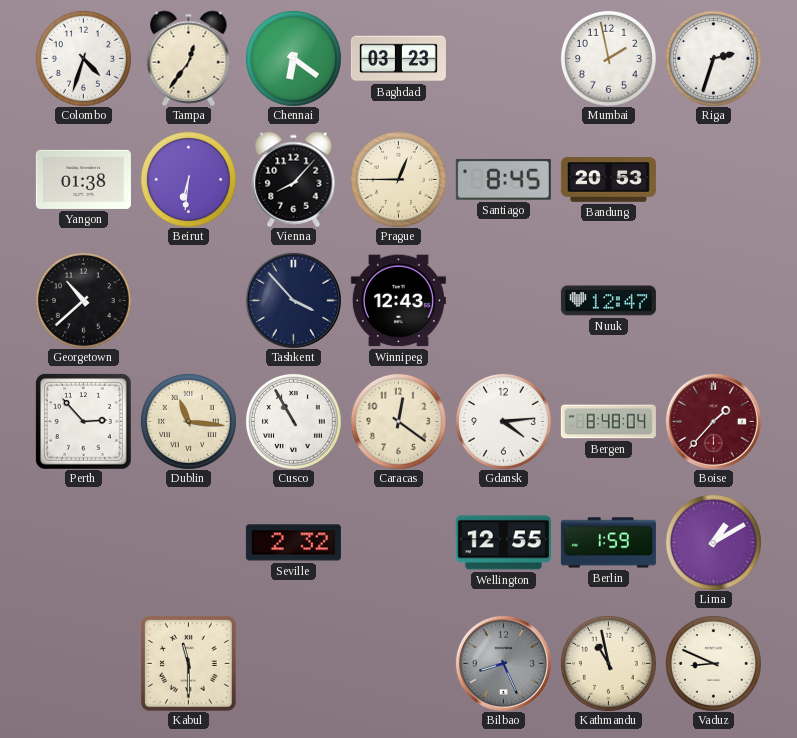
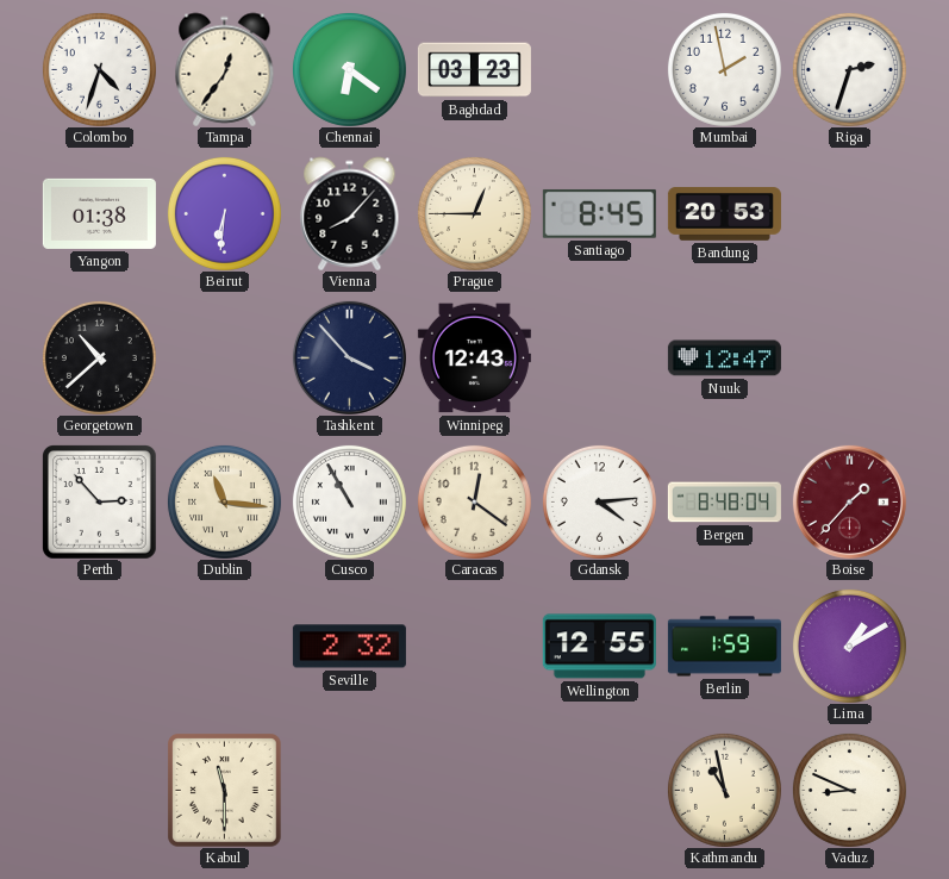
Bilbao: 8:26 -> none
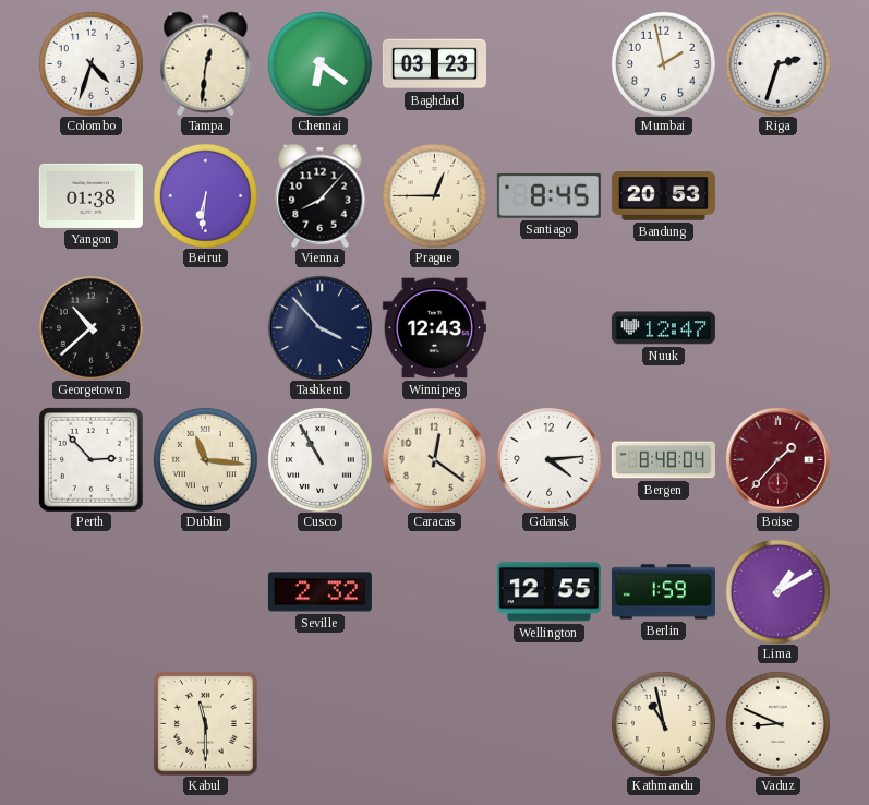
Tampa: 12:36 -> 12:31
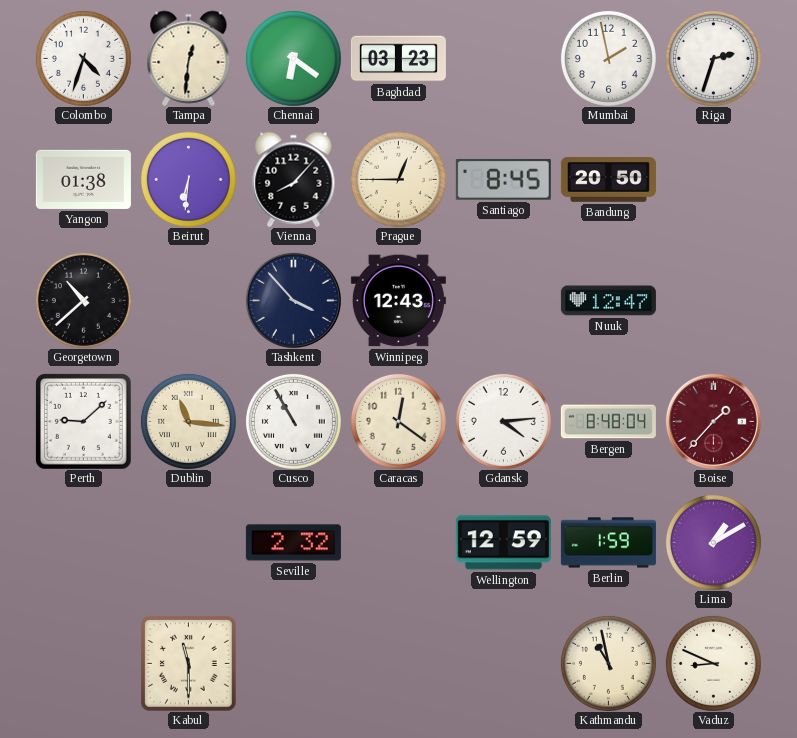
Bandung: 20:53 -> 20:50
Perth: 2:53 -> 9:08
Wellington: 12:55 -> 12:59
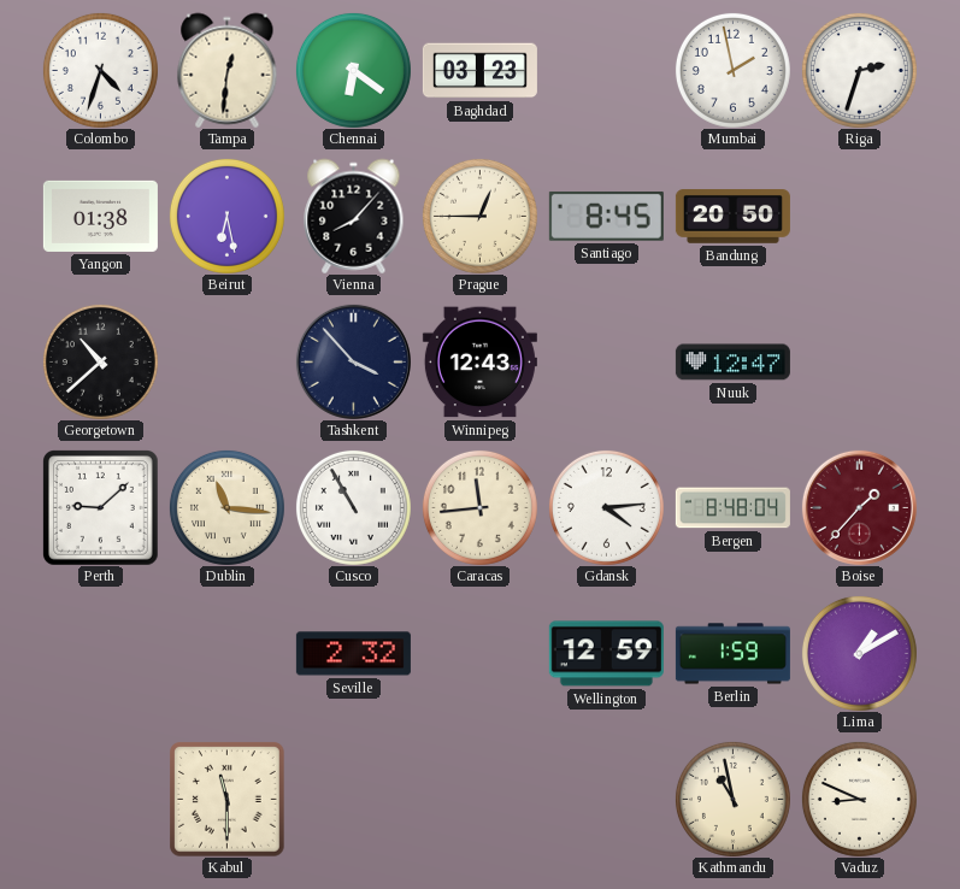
Beirut: 6:31 -> 6:28
Caracas: 12:21 -> 11:44
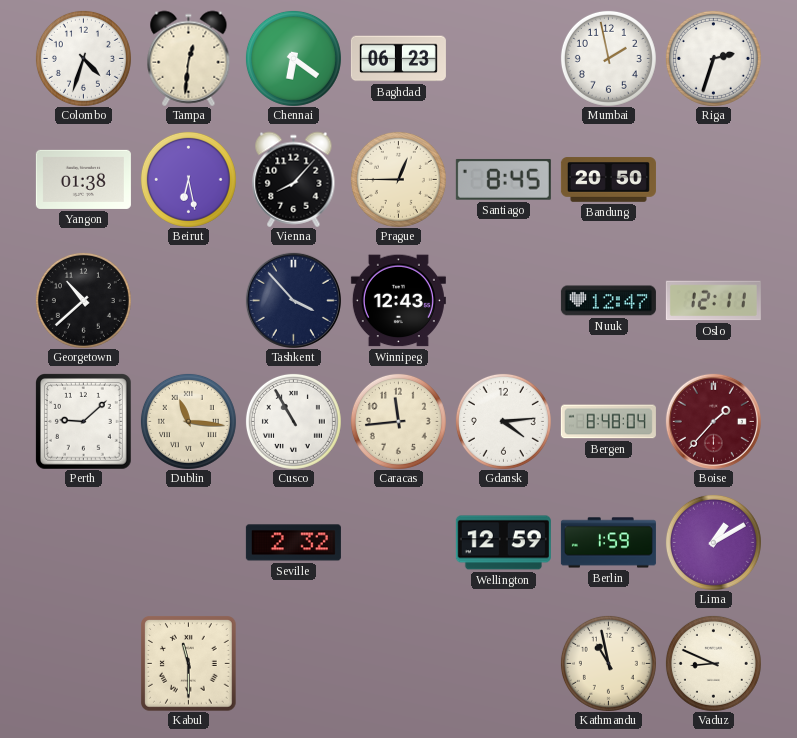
Baghdad: 03:23 -> 06:23
Oslo: none -> 12:11
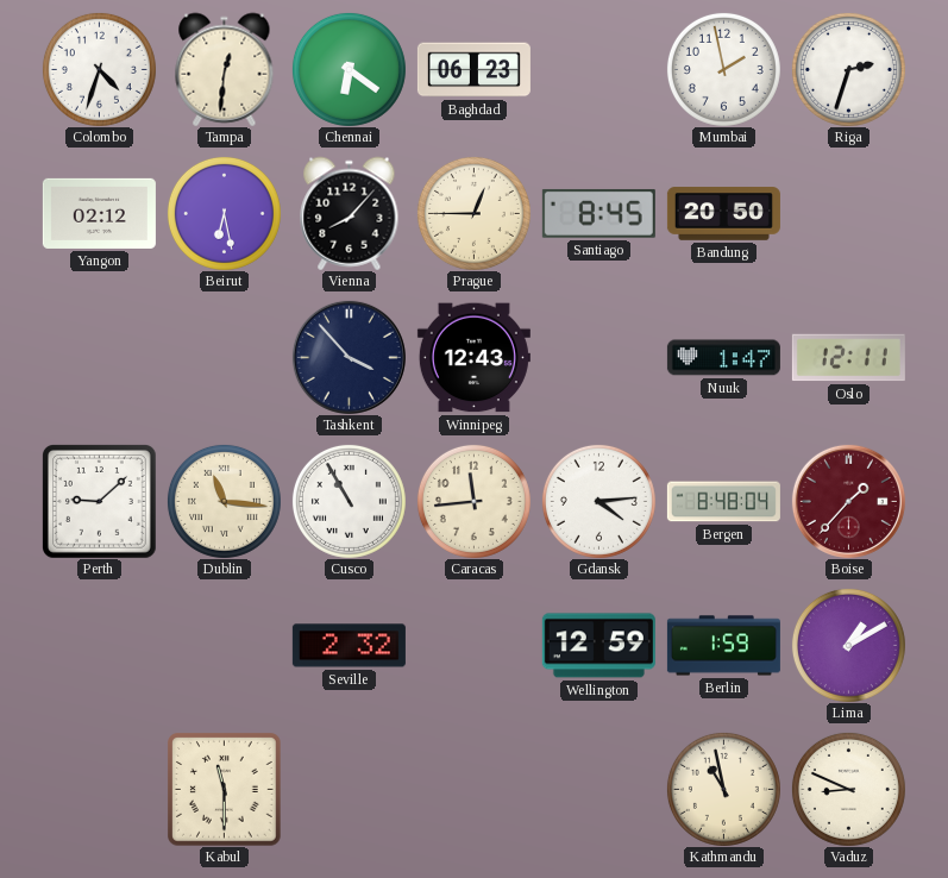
Yangon: 01:38 -> 02:12
Georgetown: 10:38 -> none
Nuuk: 12:47 -> 1:47
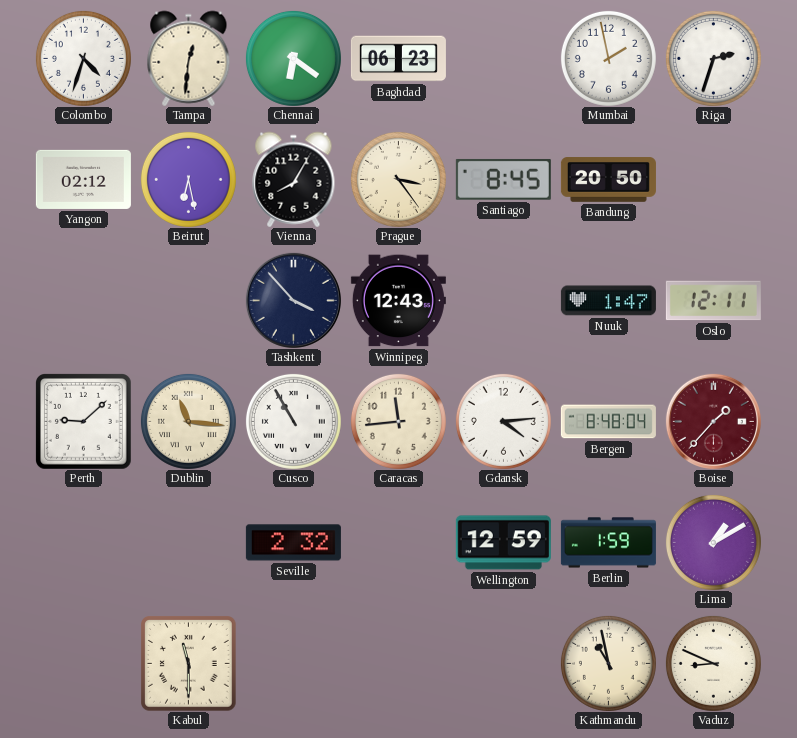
Vienna: 8:07 -> 8:05
Prague: 12:45 -> 3:24
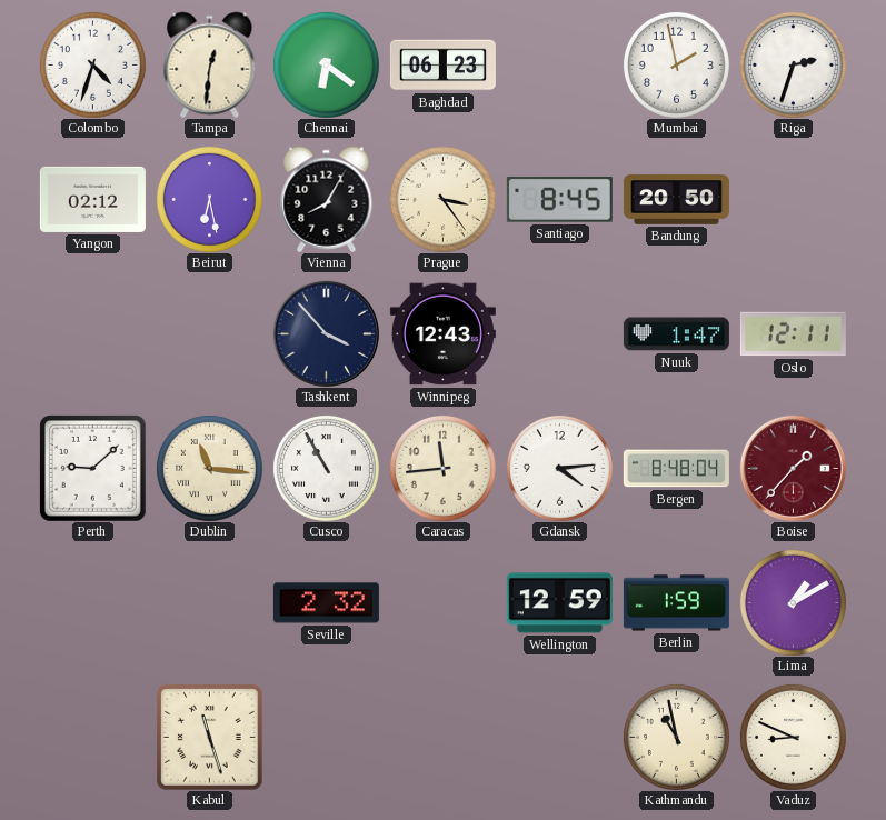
Kabul: 11:30 -> 11:27
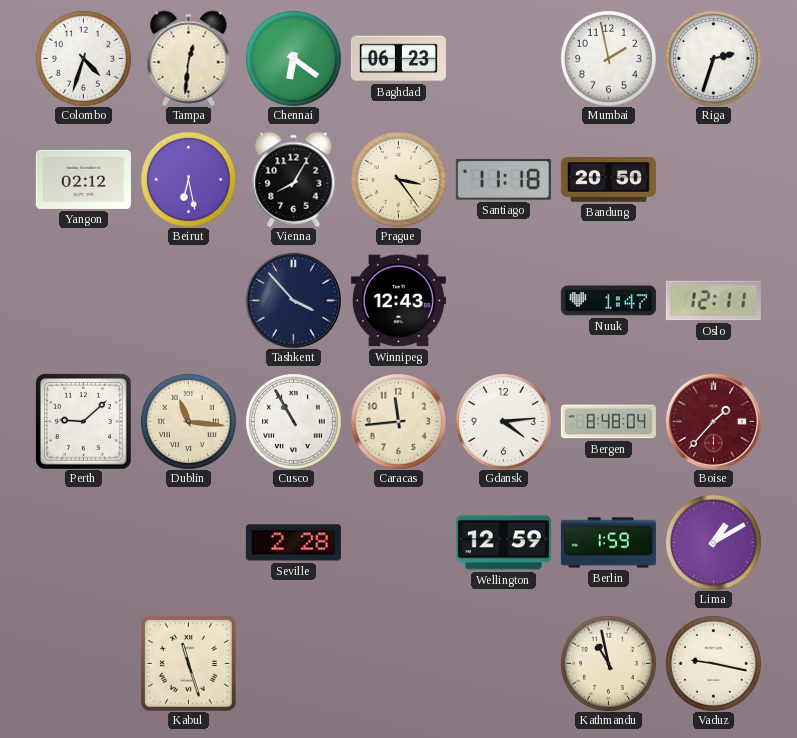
Santiago: 8:45 -> 11:18
Seville: 2:32 -> 2:28
Vaduz: 8:49 -> 9:17
